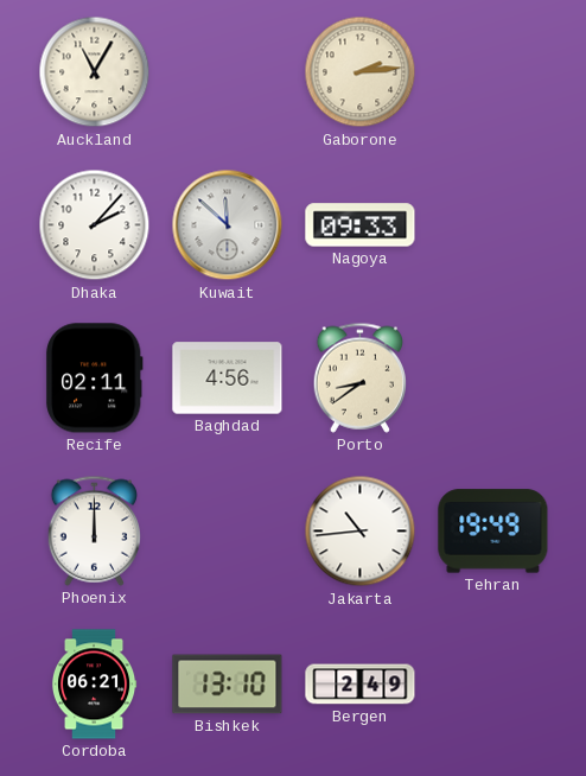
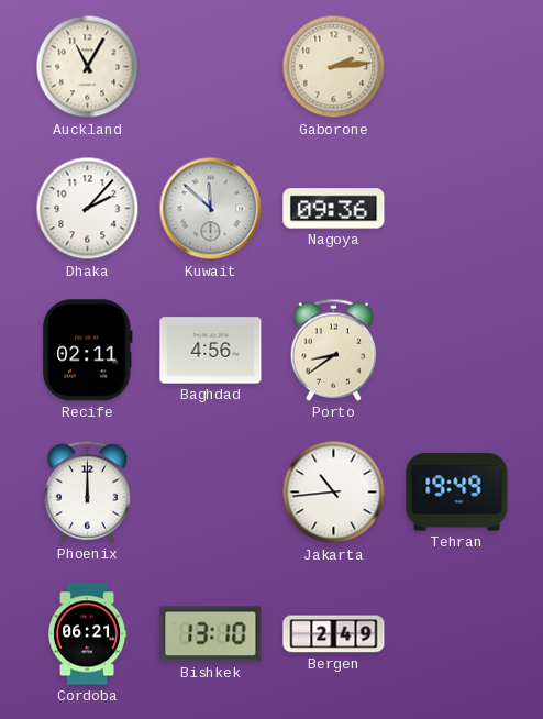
Nagoya: 09:33 -> 09:36
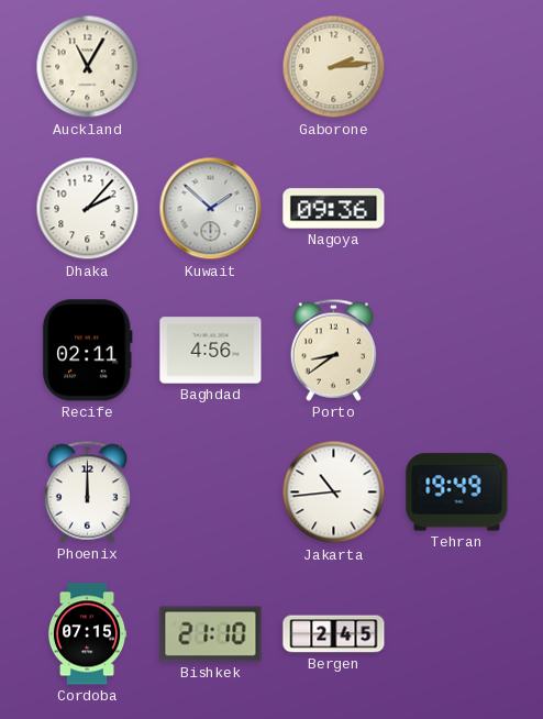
Kuwait: 11:52 -> 1:52
Cordoba: 06:21 -> 07:15
Bishkek: 13:10 -> 21:10
Bergen: 2:49 -> 2:45
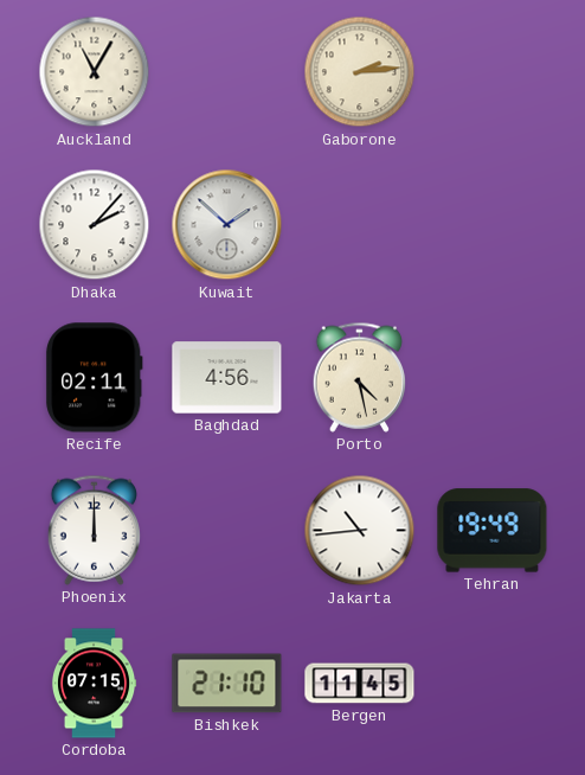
Nagoya: 09:36 -> none
Porto: 8:39 -> 4:28
Bergen: 2:45 -> 11:45
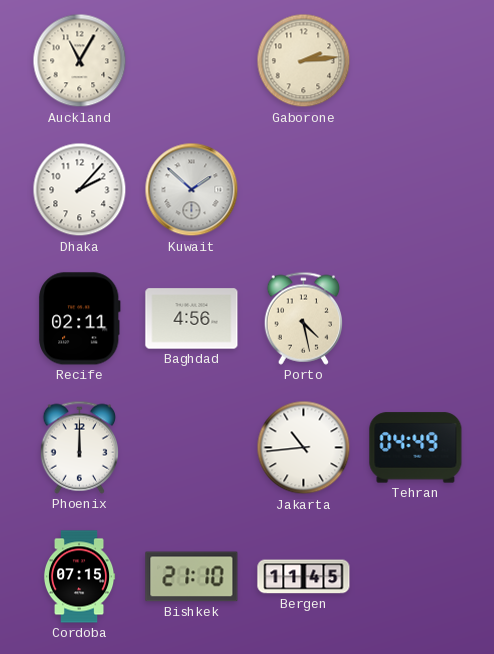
Tehran: 19:49 -> 04:49
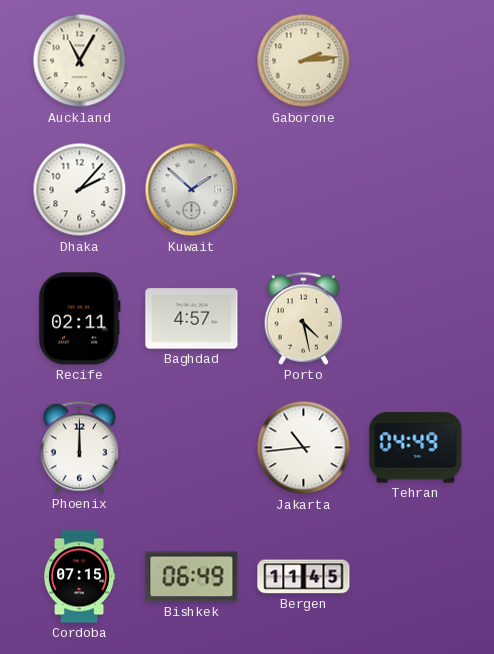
Baghdad: 4:56 -> 4:57
Bishkek: 21:10 -> 06:49
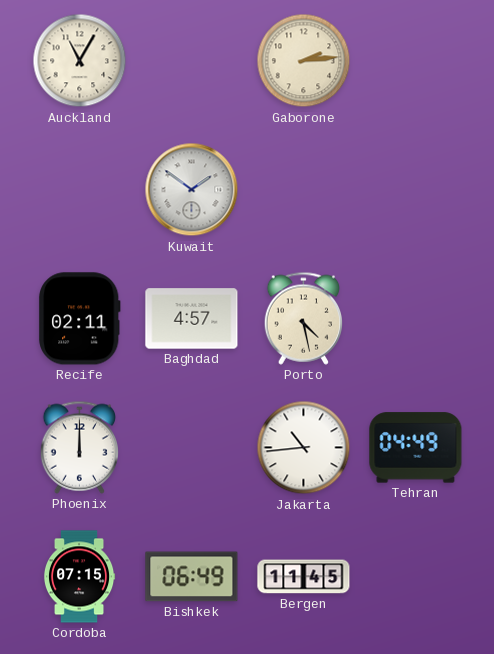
Dhaka: 2:07 -> none
Kuwait: 1:52 -> 1:51
